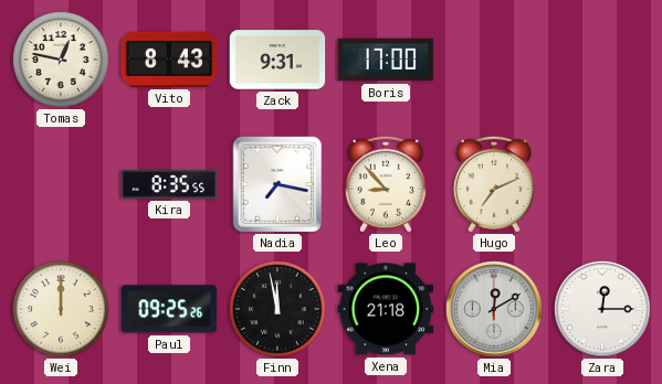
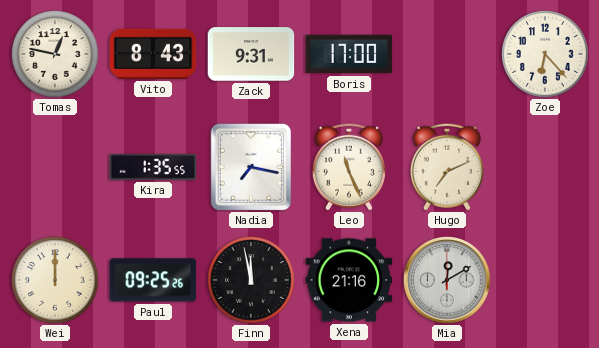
Zoe: none -> 6:23
Kira: 8:35 -> 1:35
Leo: 8:53 -> 11:26
Xena: 21:18 -> 21:16
Zara: 12:15 -> none
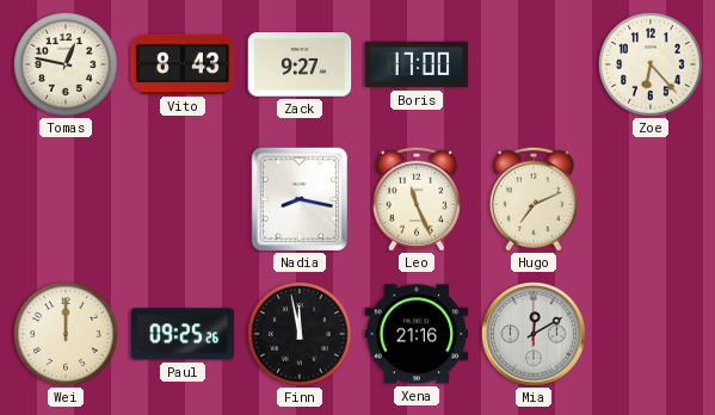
Zack: 9:31 -> 9:27
Kira: 1:35 -> none
Nadia: 7:17 -> 8:17
